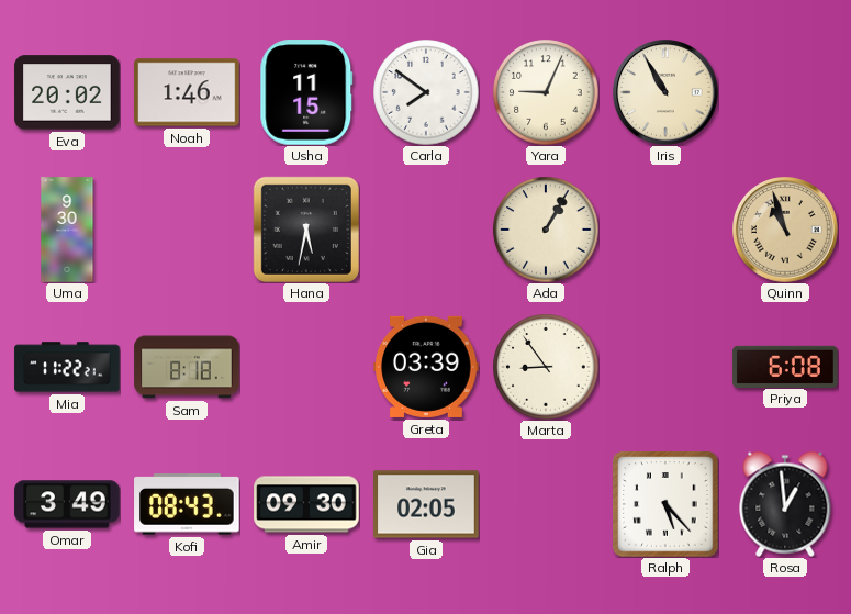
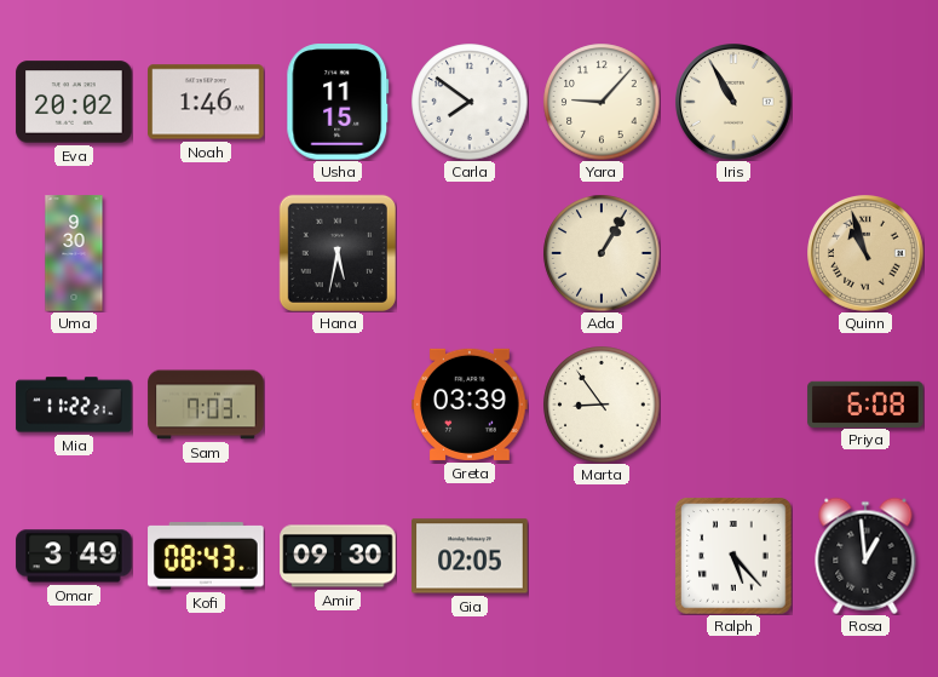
Yara: 9:04 -> 9:07
Sam: 8:18 -> 7:03
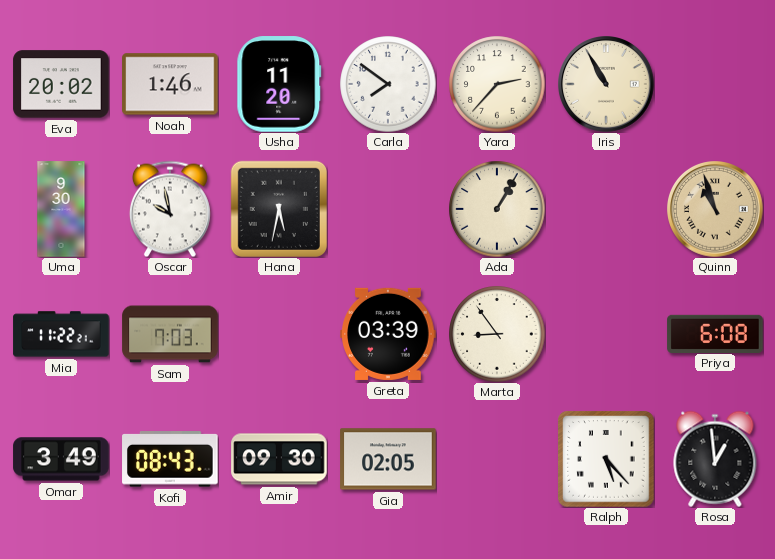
Usha: 11:15 -> 11:20
Yara: 9:07 -> 2:37
Oscar: none -> 9:58
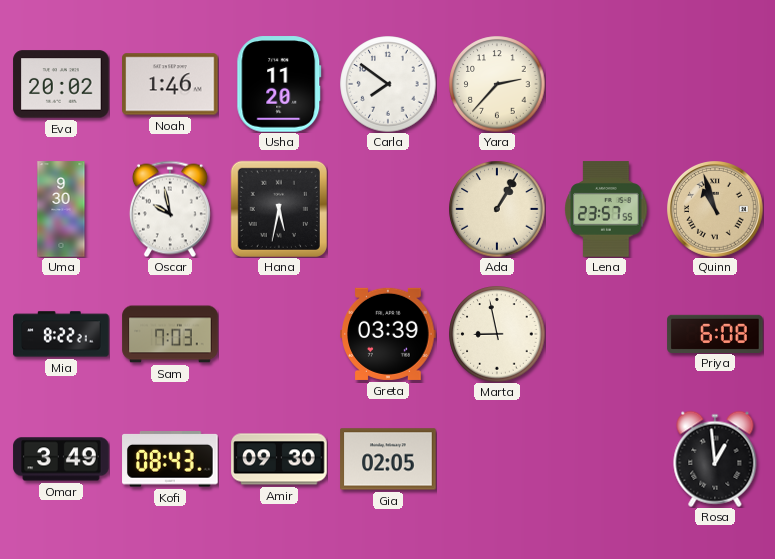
Iris: 10:55 -> none
Lena: none -> 23:57
Mia: 11:22 -> 8:22
Marta: 8:54 -> 8:58
Ralph: 5:23 -> none
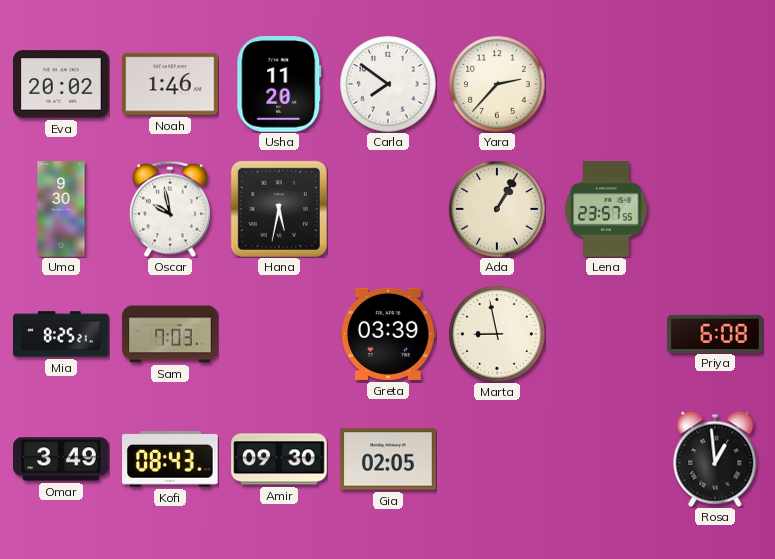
Quinn: 10:57 -> none
Mia: 8:22 -> 8:25
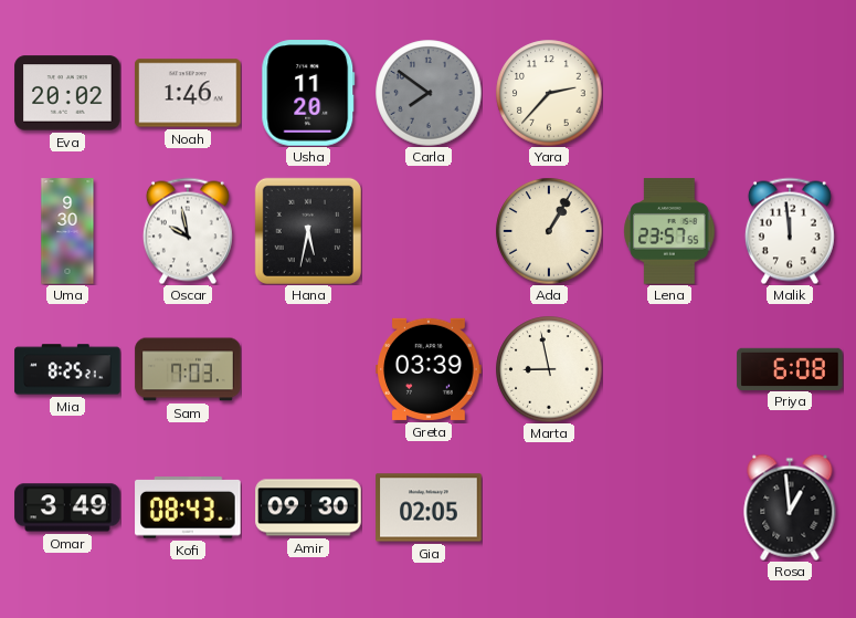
Carla dial: white -> grey
Malik: none -> 11:59
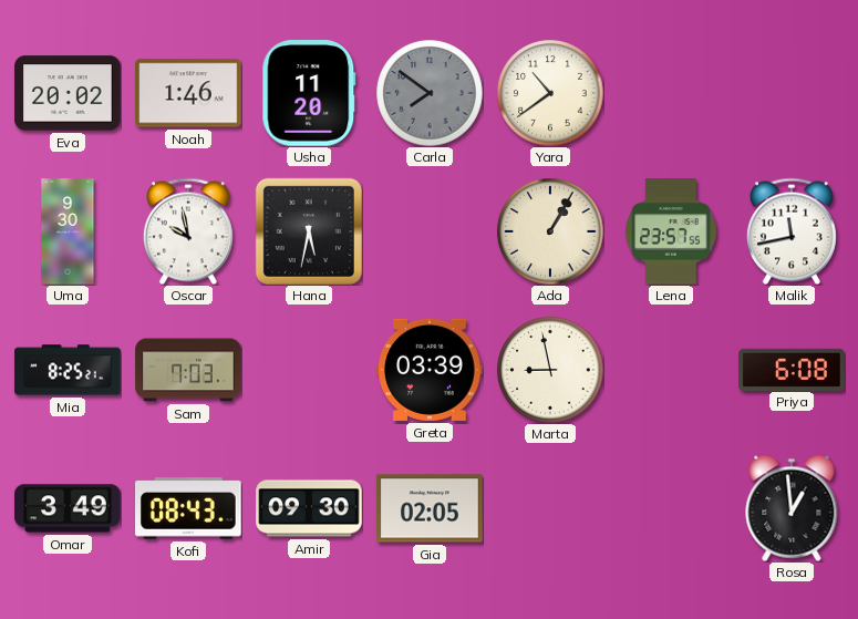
Yara: 2:37 -> 10:39
Malik: 11:59 -> 11:43
